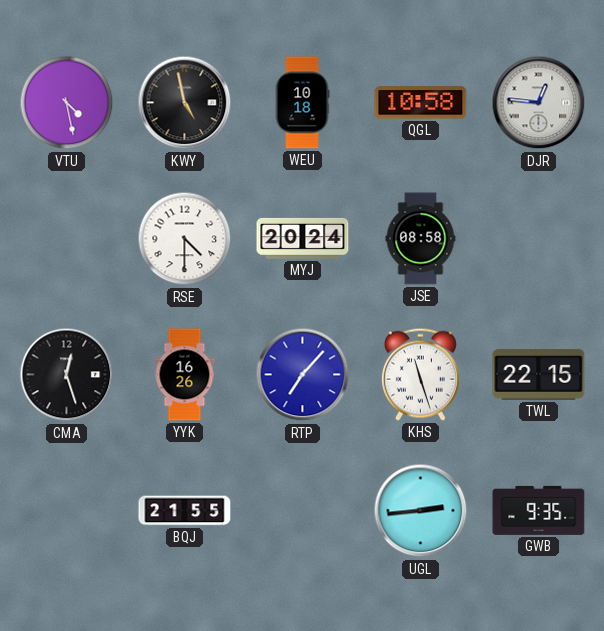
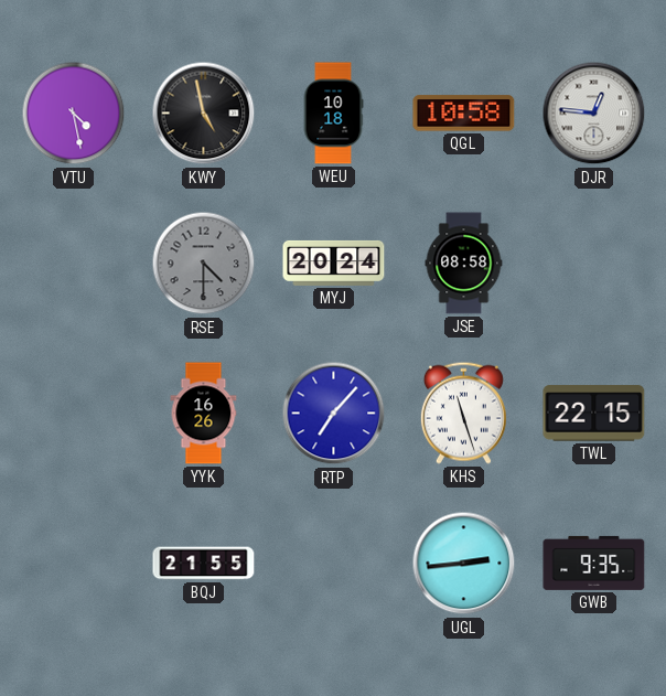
RSE dial: white -> grey
CMA: 12:27 -> none
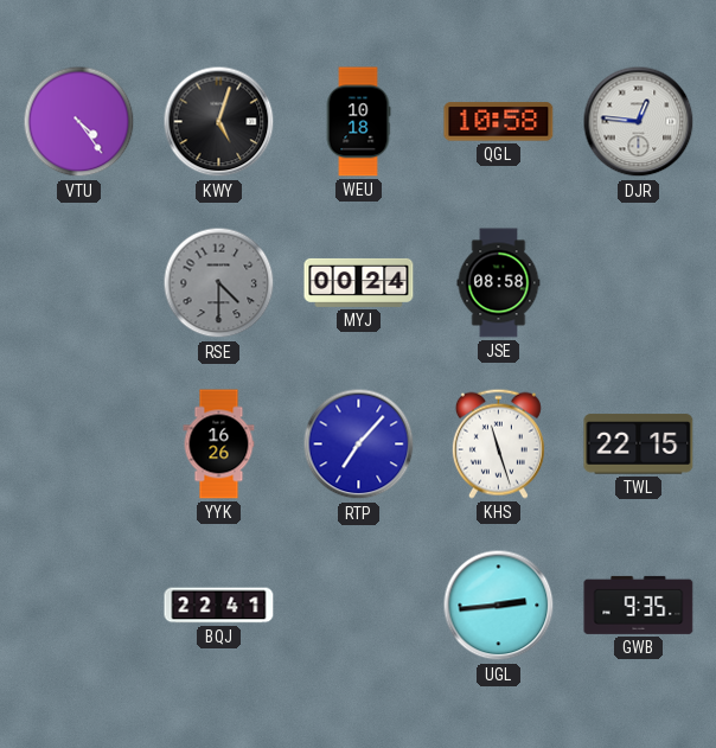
VTU: 4:28 -> 4:24
KWY: 4:58 -> 5:03
MYJ: 20:24 -> 00:24
BQJ: 21:55 -> 22:41
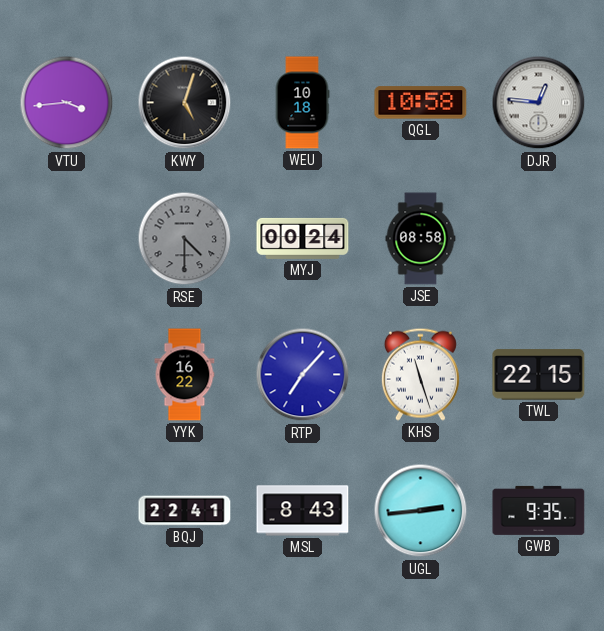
VTU: 4:24 -> 3:44
YYK: 16:26 -> 16:22
MSL: none -> 8:43
